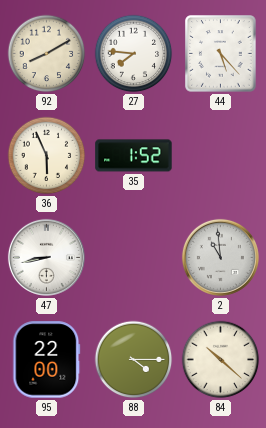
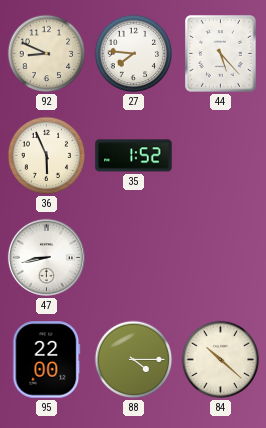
92: 8:10 -> 8:49
2: 10:59 -> none
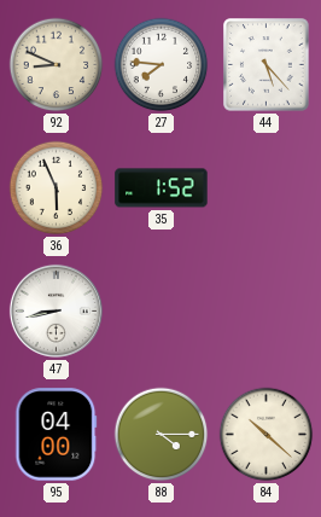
95: 22:00 -> 04:00
